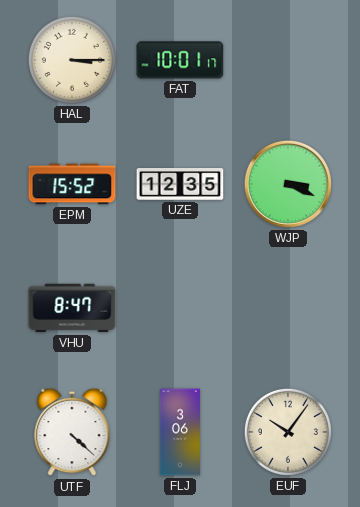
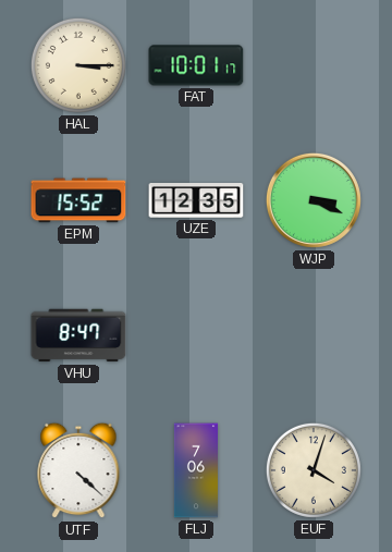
FLJ: 3:06 -> 7:06
EUF: 10:06 -> 4:03
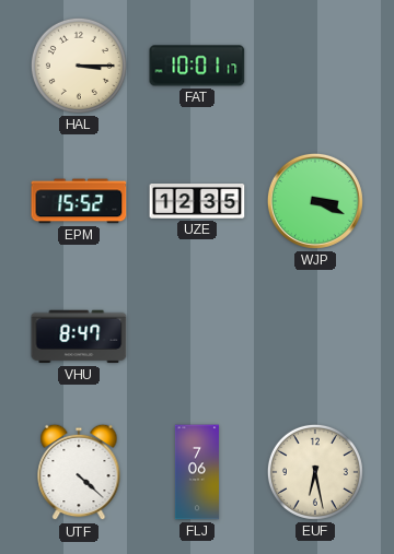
EUF: 4:03 -> 6:28
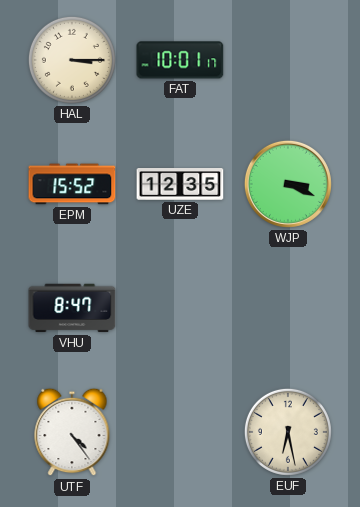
UTF: 4:22 -> 4:24
FLJ: 7:06 -> none
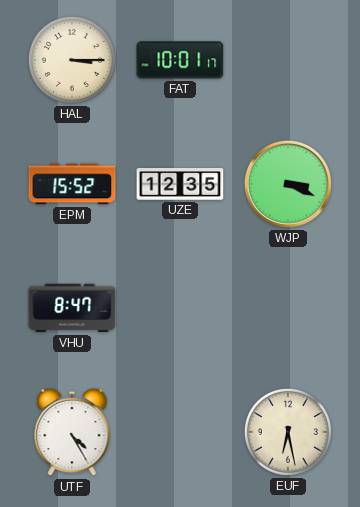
UTF: 4:24 -> 4:25
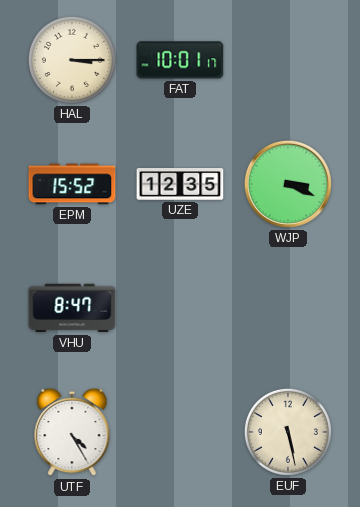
EUF: 6:28 -> 5:28
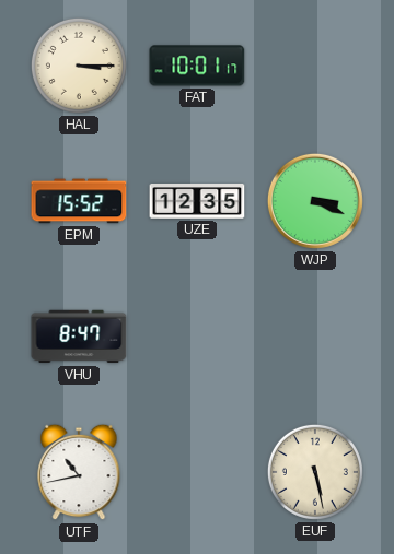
UTF: 4:25 -> 10:43
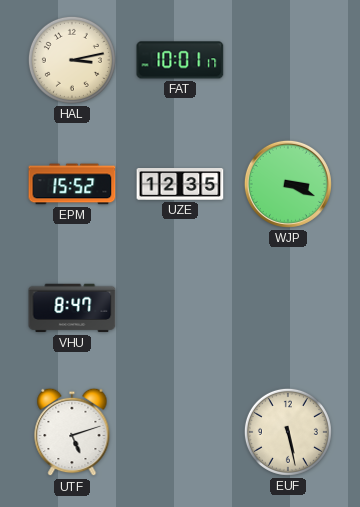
HAL: 3:15 -> 3:13
UTF: 10:43 -> 5:12
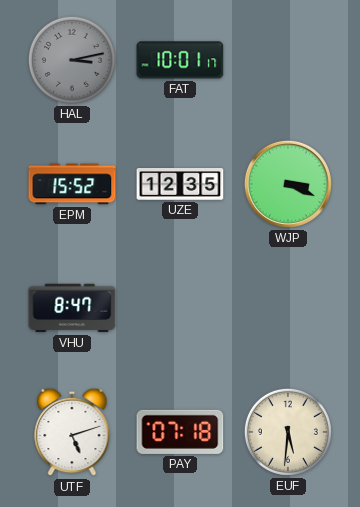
HAL dial: cream -> grey
PAY: none -> 07:18
EUF: 5:28 -> 5:31
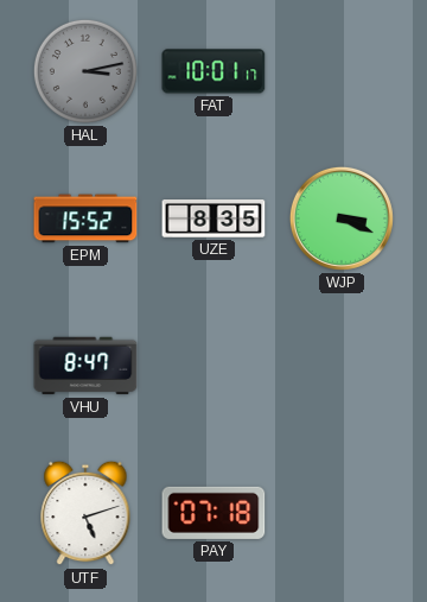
UZE: 12:35 -> 8:35
EUF: 5:31 -> none
